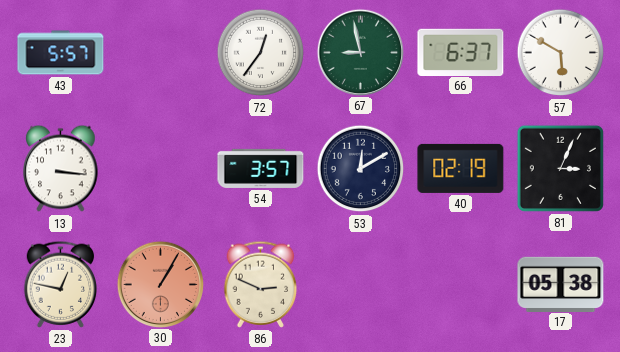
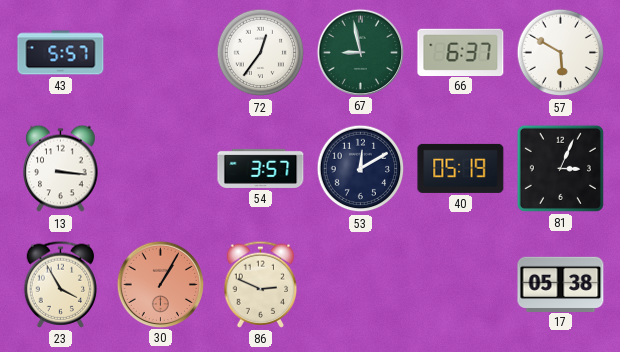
40: 02:19 -> 05:19
23: 12:47 -> 3:55
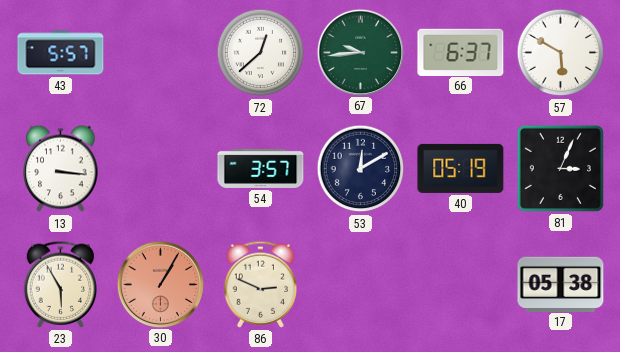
72: 12:36 -> 12:38
67: 8:58 -> 9:44
23: 3:55 -> 5:55
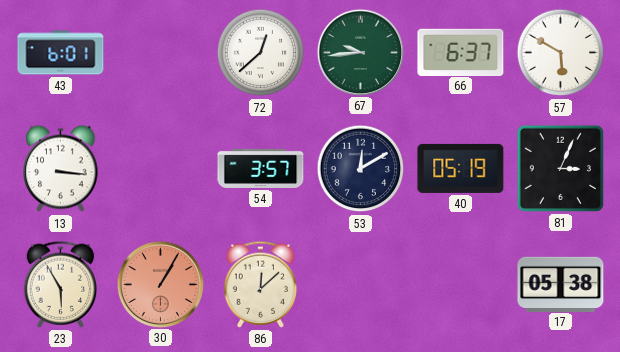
43: 5:57 -> 6:01
86: 2:49 -> 12:08
